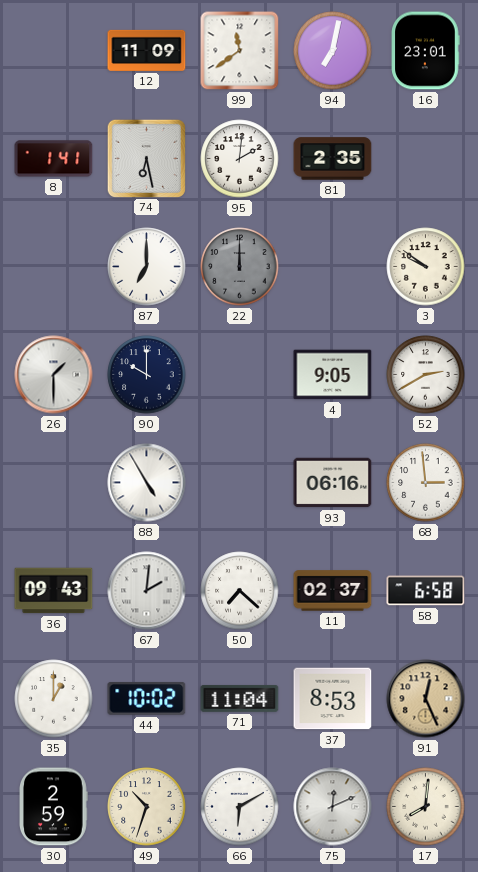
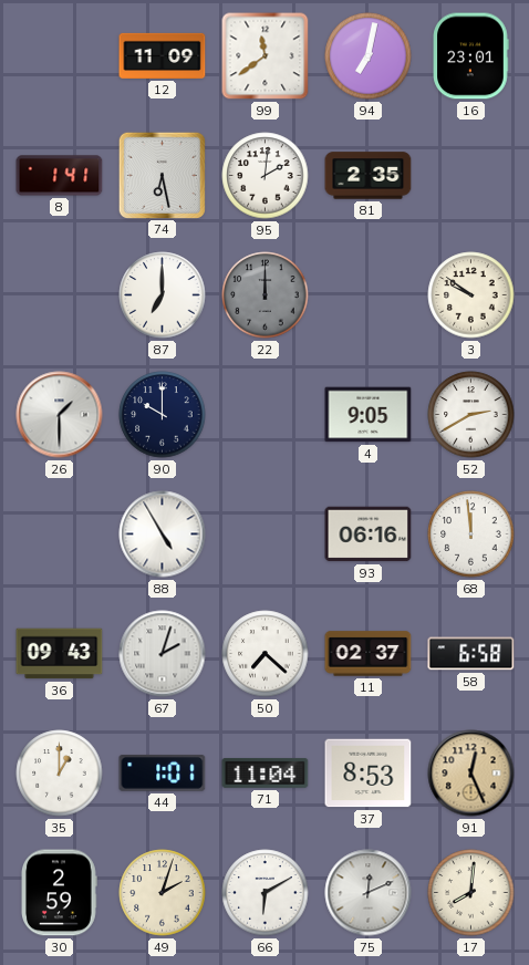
68: 2:59 -> 11:59
67: 2:01 -> 2:03
44: 10:02 -> 1:01
49: 10:33 -> 2:03
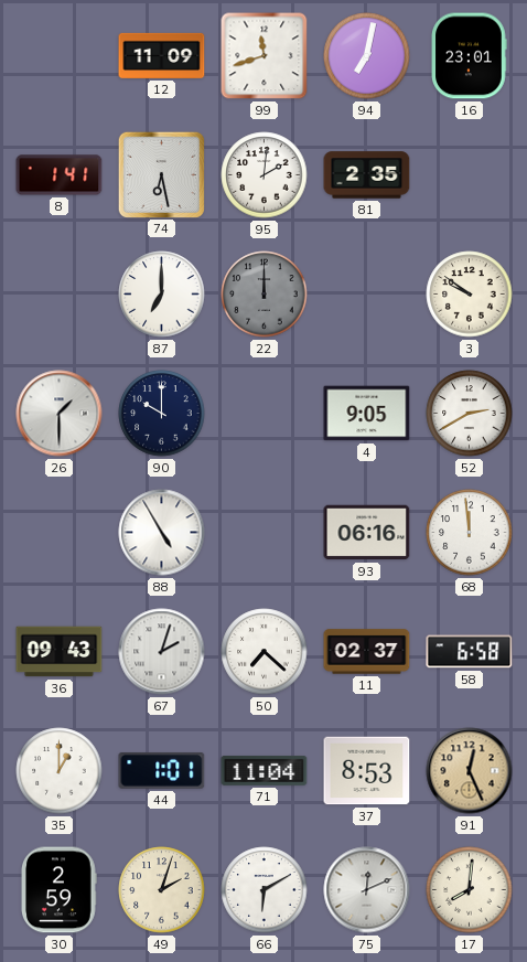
99: 11:39 -> 11:42
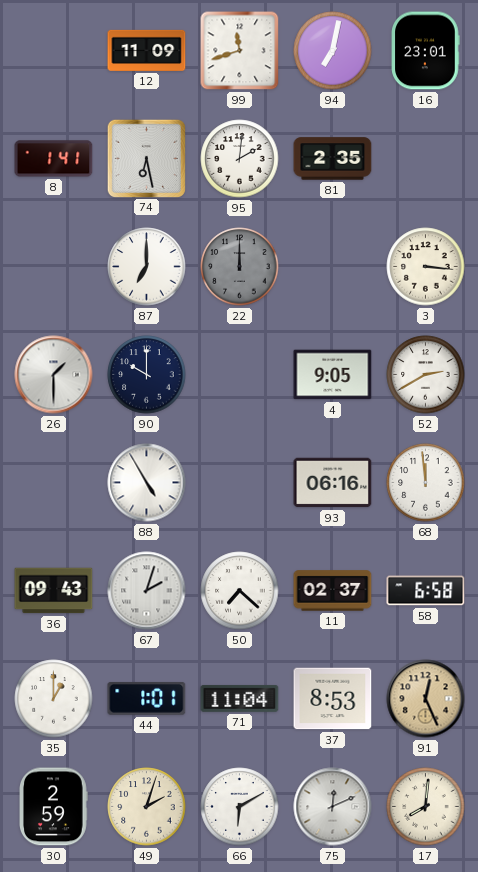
3: 9:51 -> 3:16
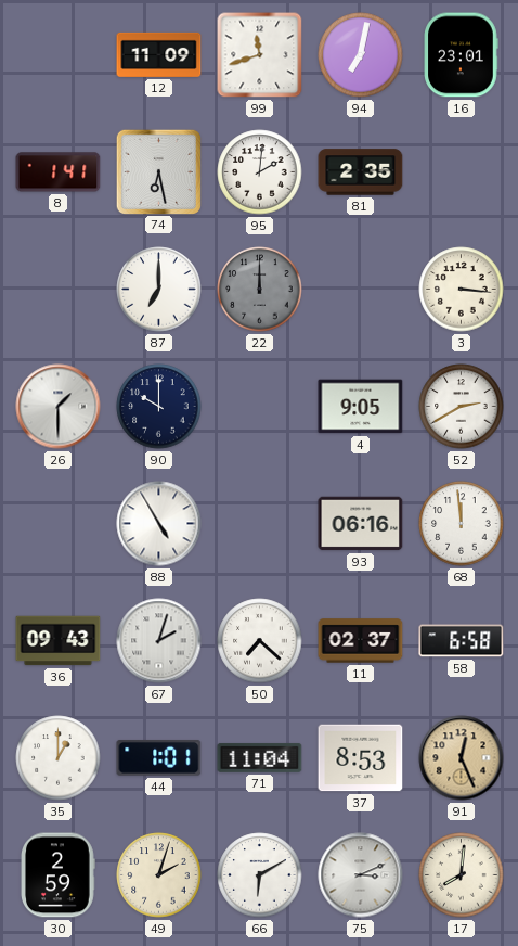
75: 12:11 -> 3:11
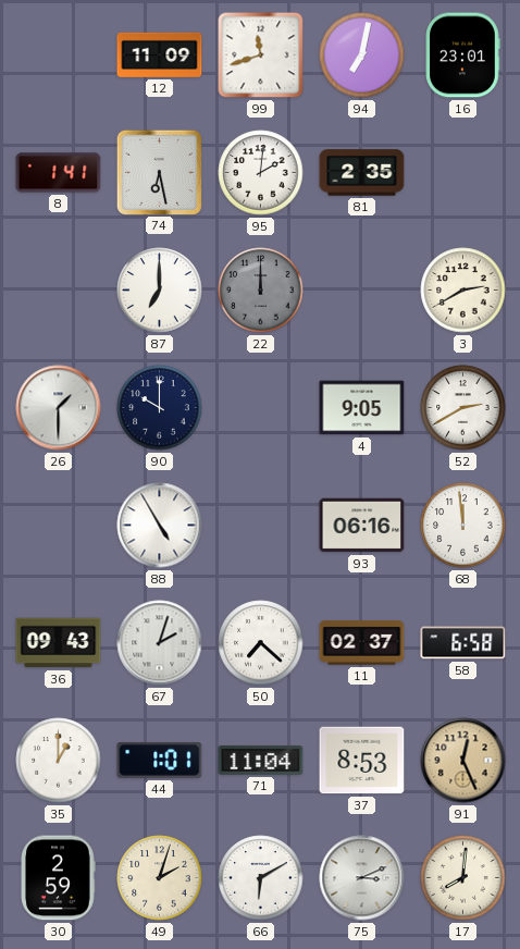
3: 3:16 -> 2:40
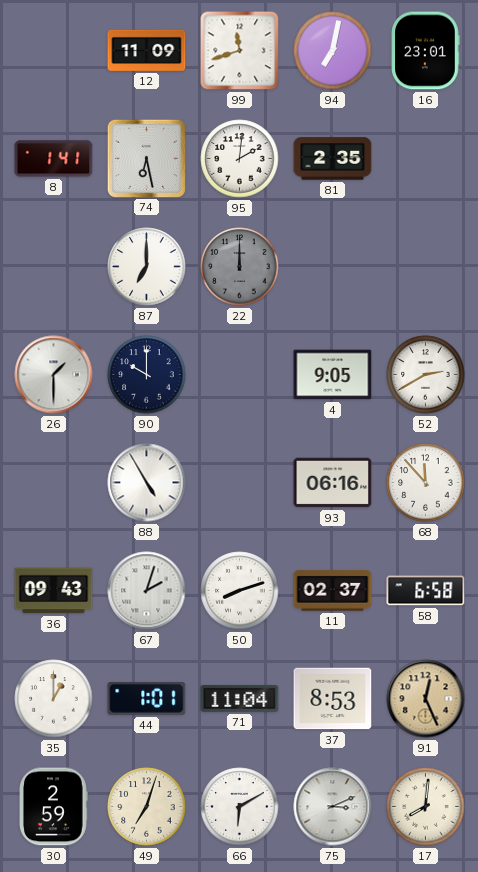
3: 2:40 -> none
68: 11:59 -> 11:53
50: 7:22 -> 8:12
49: 2:03 -> 7:03
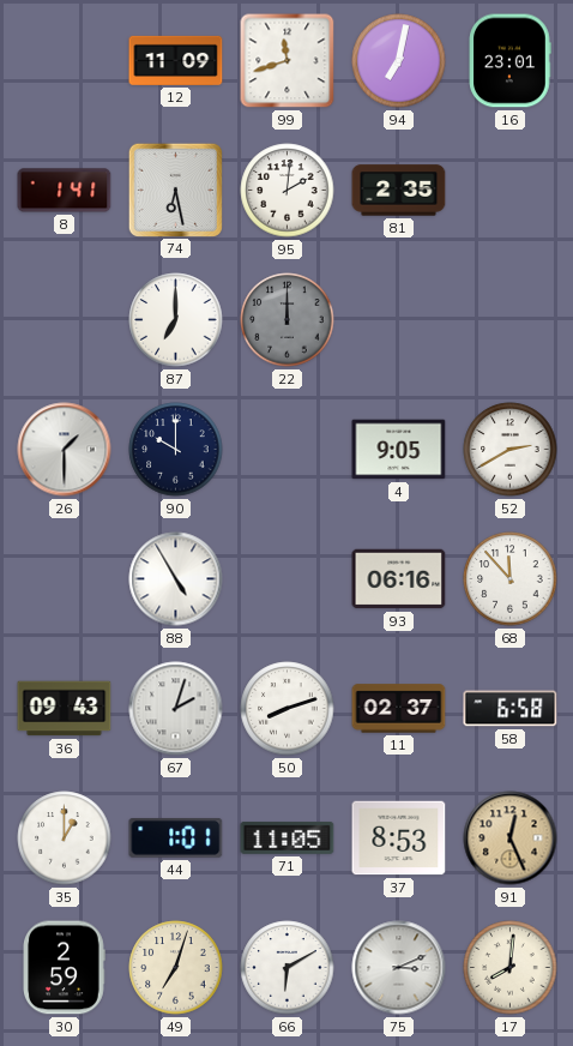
71: 11:04 -> 11:05
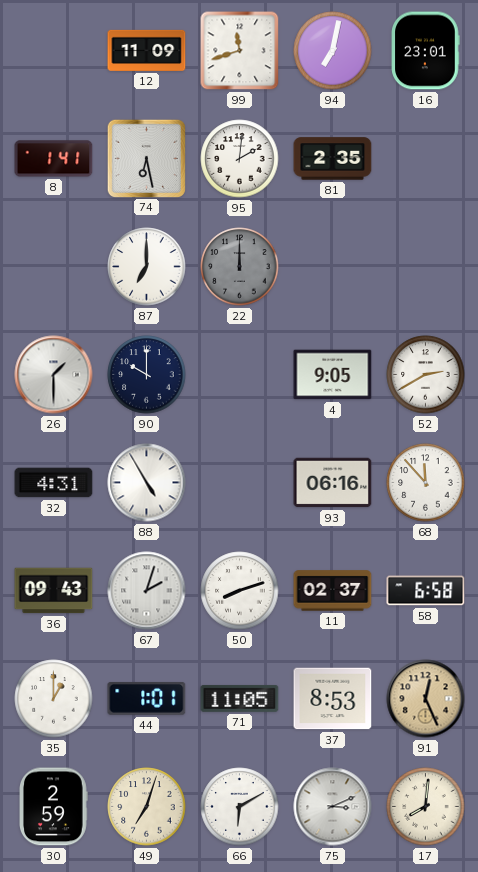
32: none -> 4:31
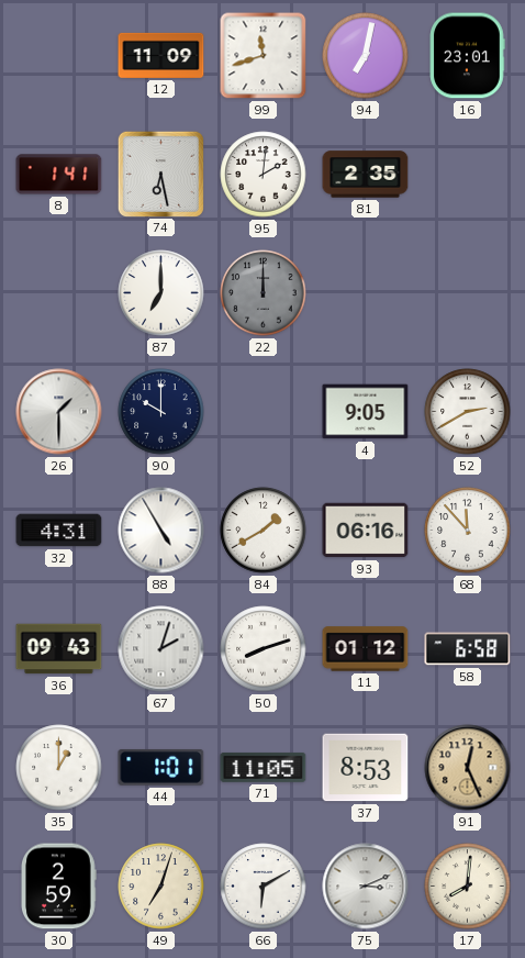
84: none -> 1:40
11: 02:37 -> 01:12
